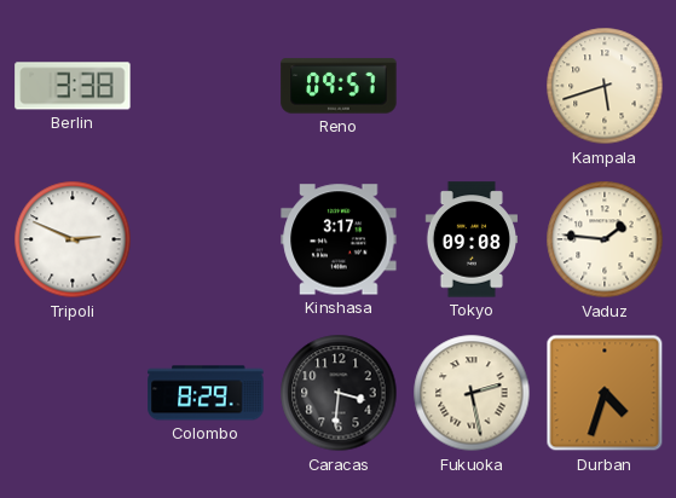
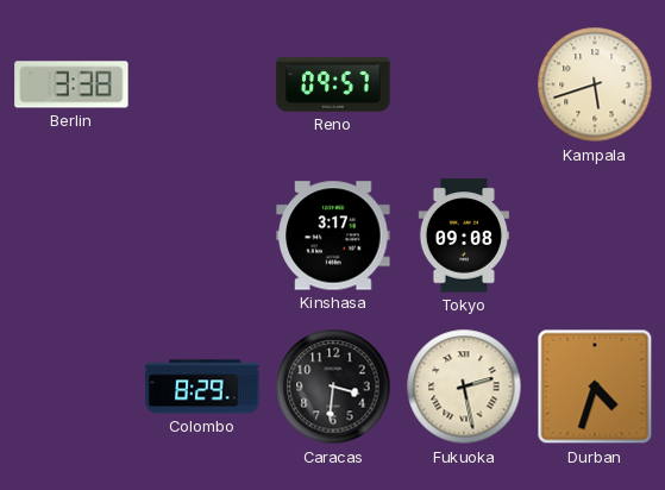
Tripoli: 2:49 -> none
Vaduz: 1:46 -> none
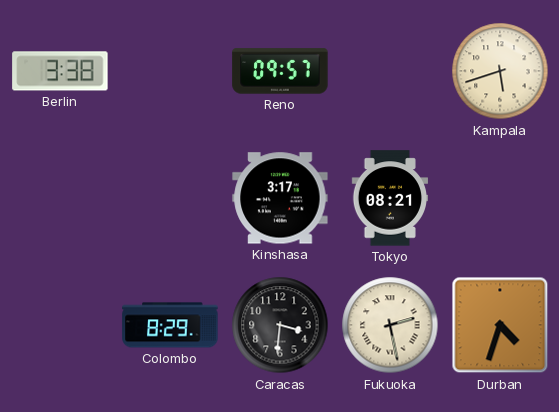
Tokyo: 09:08 -> 08:21
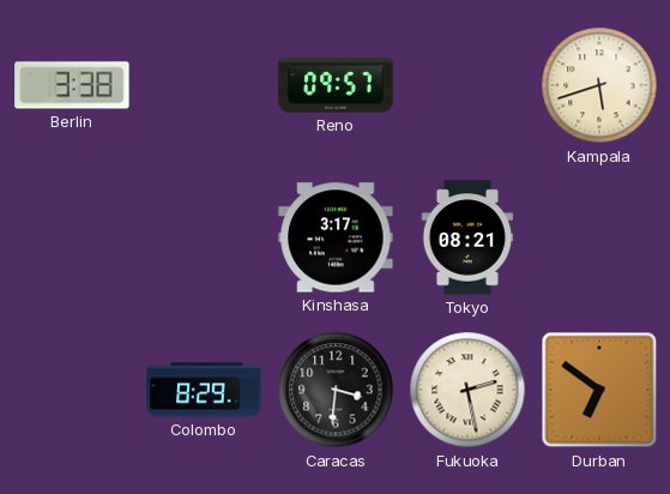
Durban: 4:33 -> 6:51
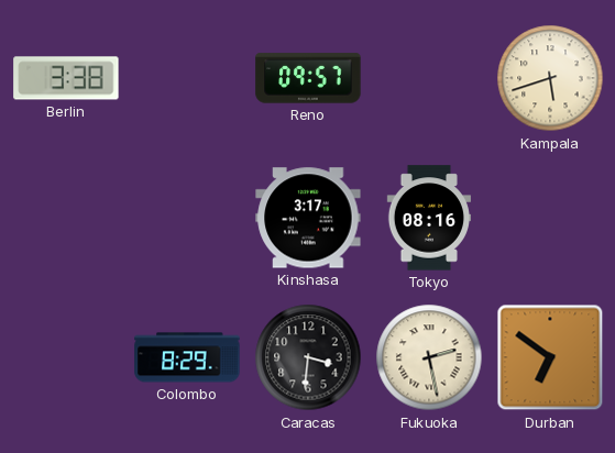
Tokyo: 08:21 -> 08:16
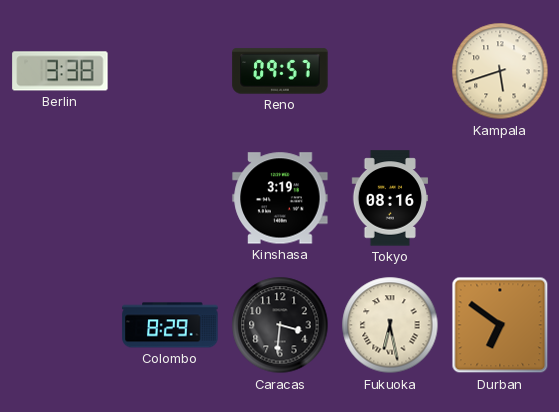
Kinshasa: 3:17 -> 3:19
Fukuoka: 2:28 -> 6:28
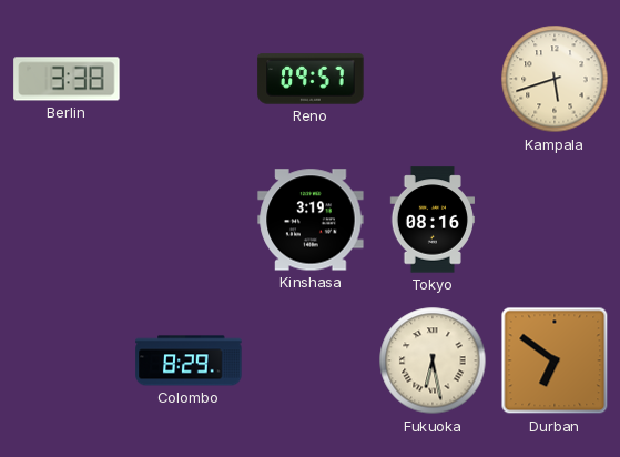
Caracas: 3:31 -> none
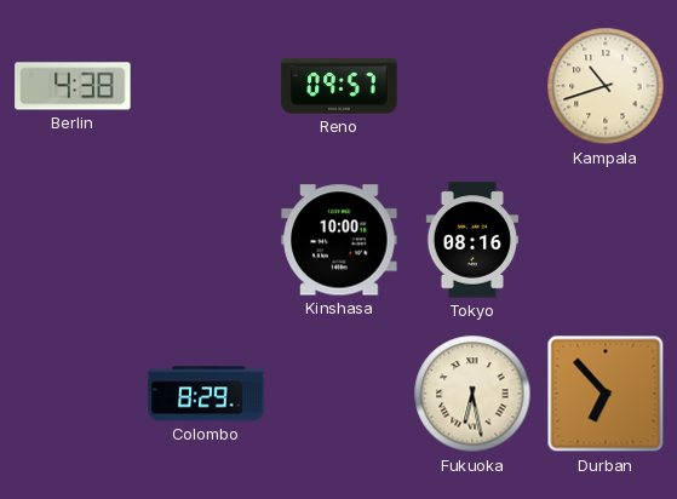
Berlin: 3:38 -> 4:38
Kampala: 5:42 -> 10:42
Kinshasa: 3:19 -> 10:00
Durban: 6:51 -> 6:53
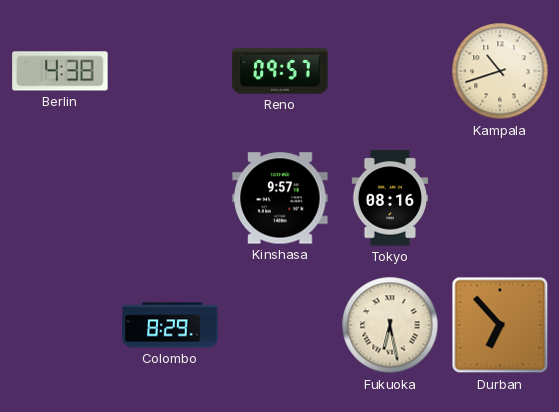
Kinshasa: 10:00 -> 9:57
